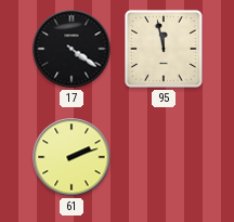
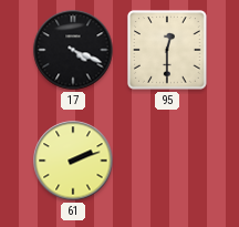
17: 4:21 -> 4:19
95: 11:58 -> 12:30
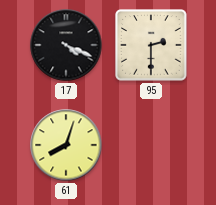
95: 12:30 -> 2:30
61: 2:12 -> 8:03
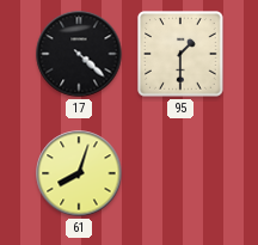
17: 4:19 -> 4:22
95: 2:30 -> 1:30
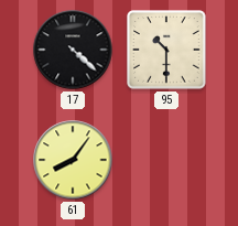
95: 1:30 -> 10:30
61: 8:03 -> 8:06
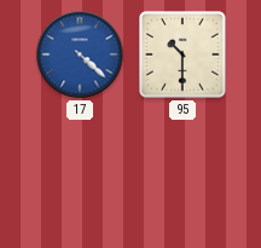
17 dial: black -> blue
61: 8:06 -> none
